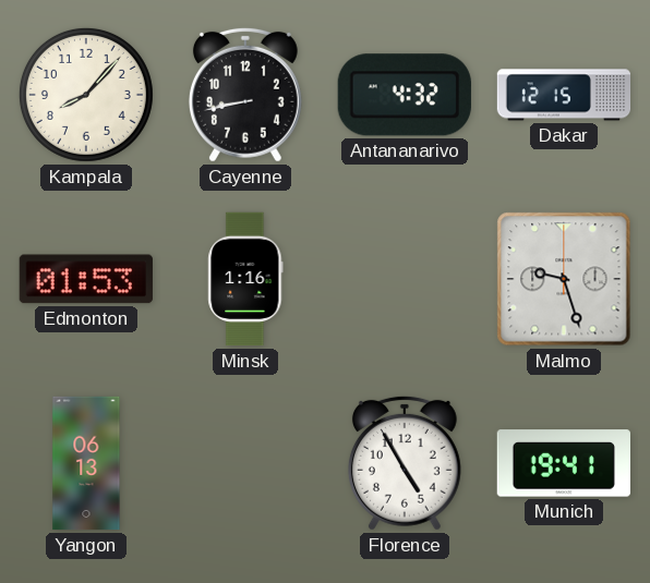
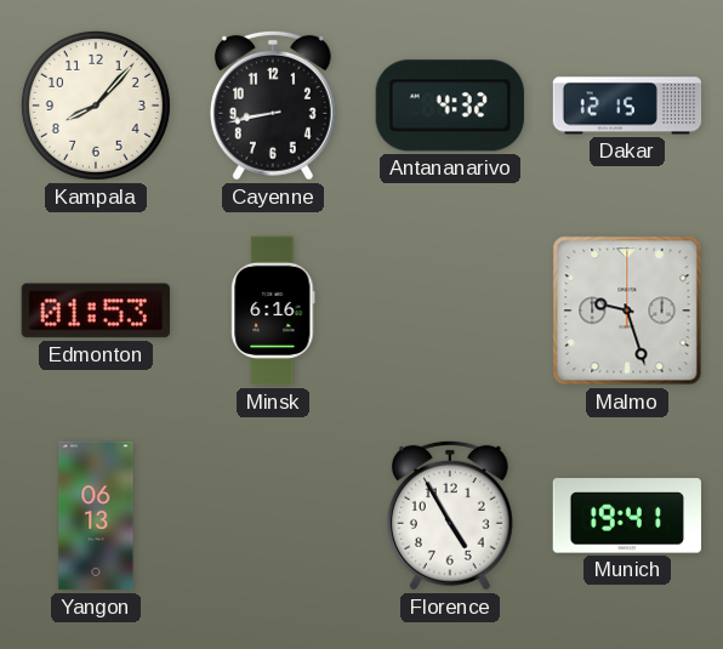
Minsk: 1:16 -> 6:16
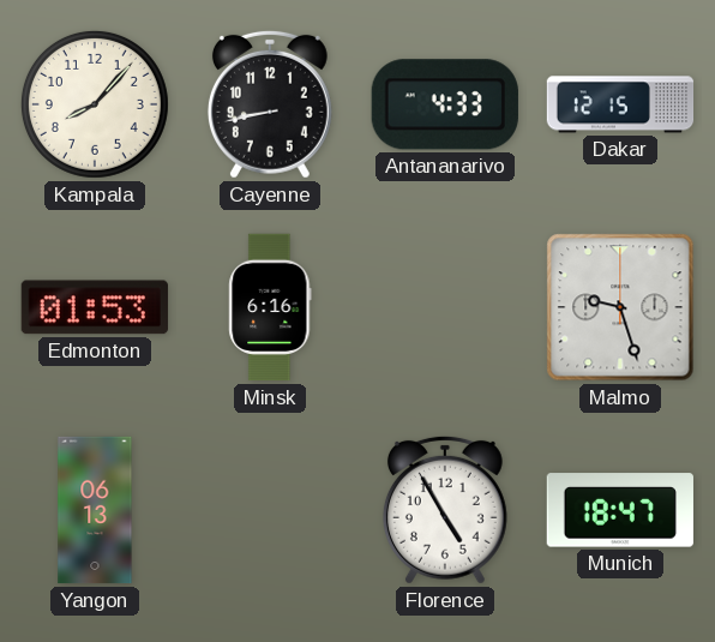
Antananarivo: 4:32 -> 4:33
Munich: 19:41 -> 18:47
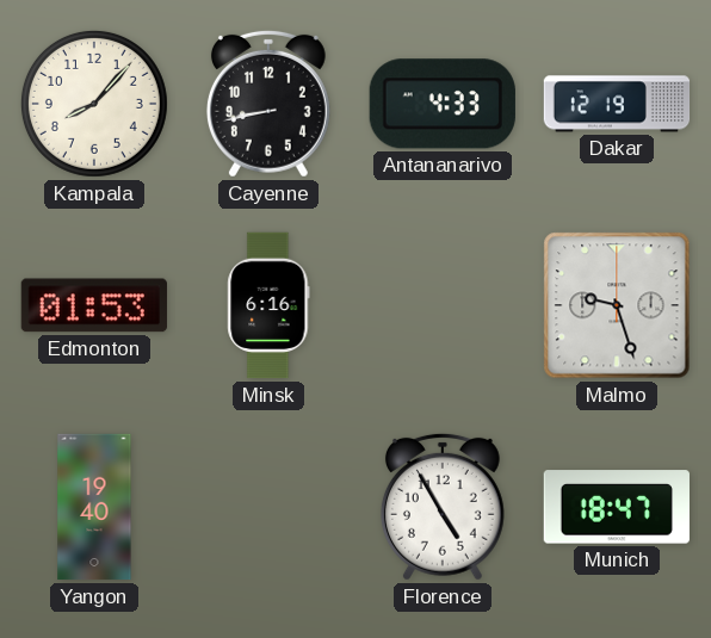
Dakar: 12:15 -> 12:19
Yangon: 06:13 -> 19:40
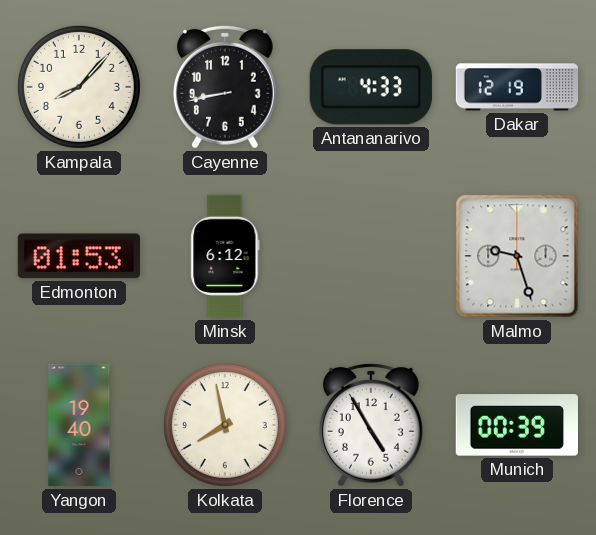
Minsk: 6:16 -> 6:12
Kolkata: none -> 7:58
Munich: 18:47 -> 00:39
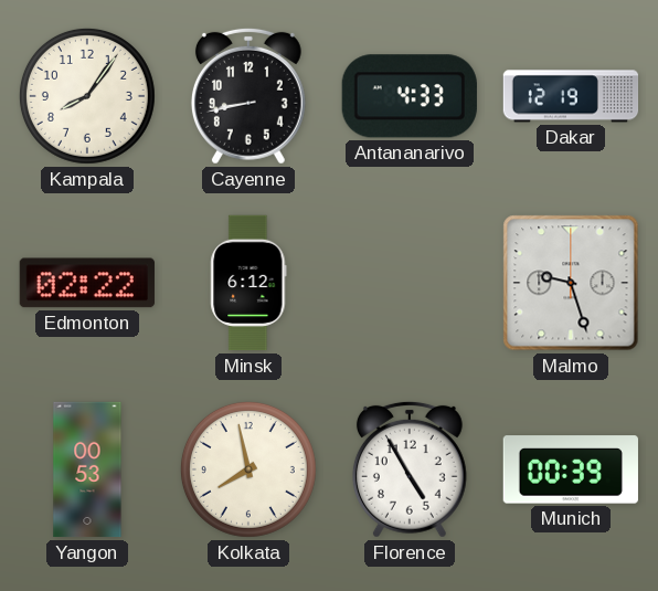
Kampala: 8:07 -> 8:06
Edmonton: 01:53 -> 02:22
Yangon: 19:40 -> 00:53
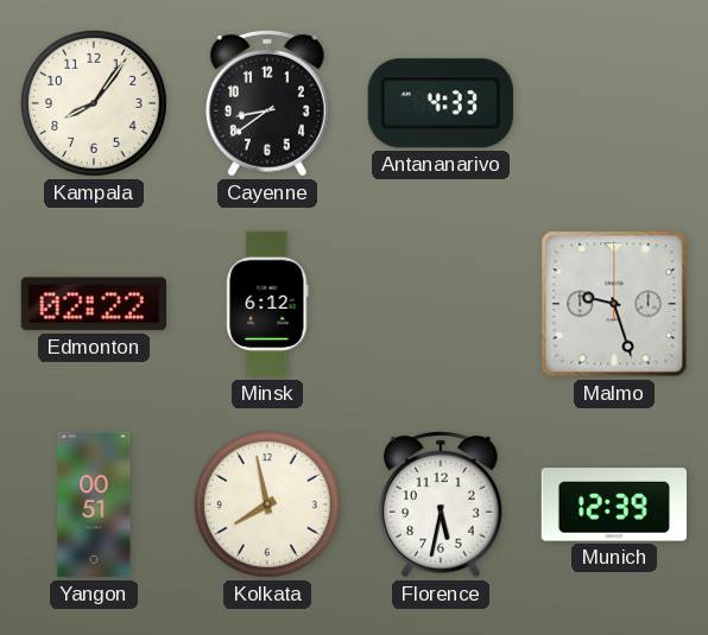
Cayenne: 8:43 -> 8:39
Dakar: 12:19 -> none
Yangon: 00:53 -> 00:51
Florence: 4:55 -> 5:32
Munich: 00:39 -> 12:39
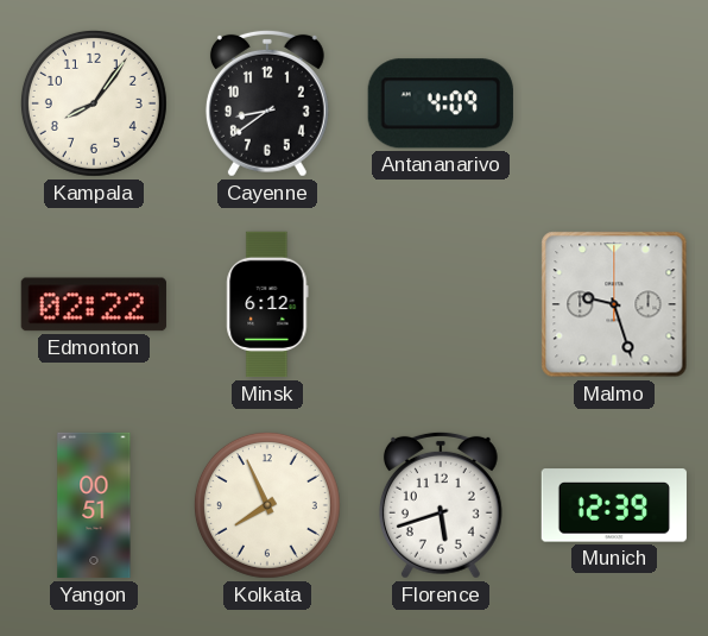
Antananarivo: 4:33 -> 4:09
Kolkata: 7:58 -> 7:56
Florence: 5:32 -> 5:42
